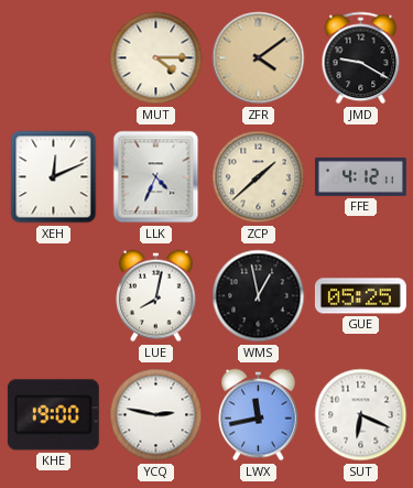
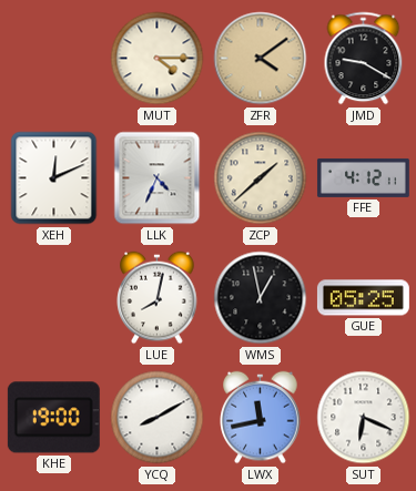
YCQ: 2:47 -> 8:10
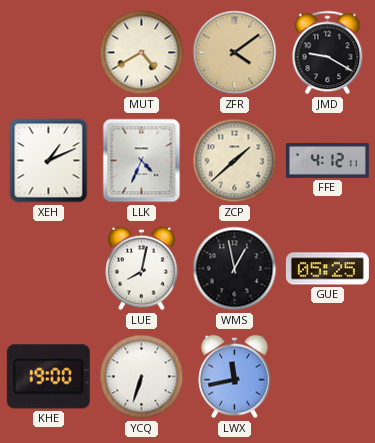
MUT: 4:15 -> 4:40
XEH: 12:11 -> 1:11
YCQ: 8:10 -> 6:33
SUT: 6:19 -> none
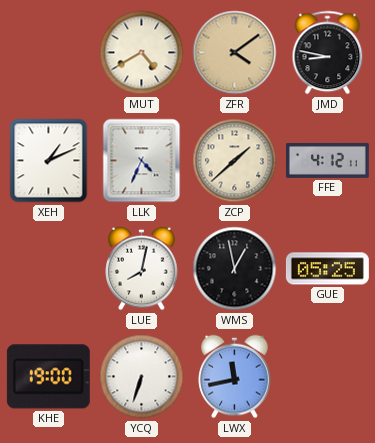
JMD: 9:20 -> 8:47
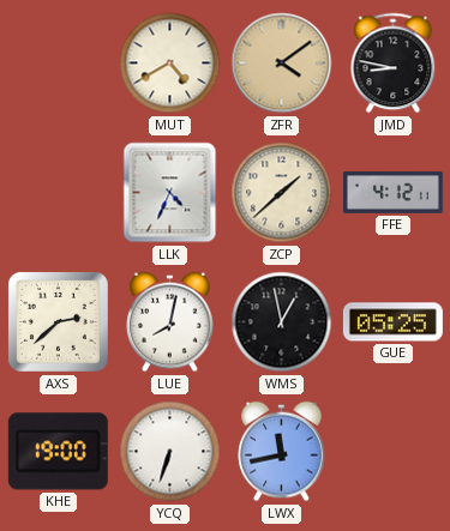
XEH: 1:11 -> none
AXS: none -> 2:38
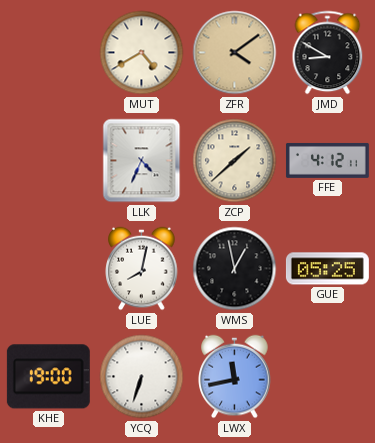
JMD: 8:47 -> 8:50
AXS: 2:38 -> none
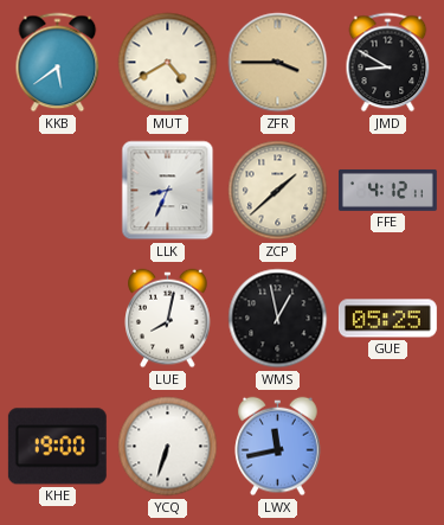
KKB: none -> 5:39
ZFR: 4:09 -> 3:45
LLK: 4:34 -> 8:34
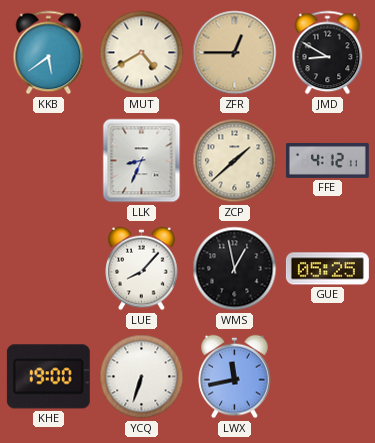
ZFR: 3:45 -> 12:45
LUE: 8:02 -> 8:07
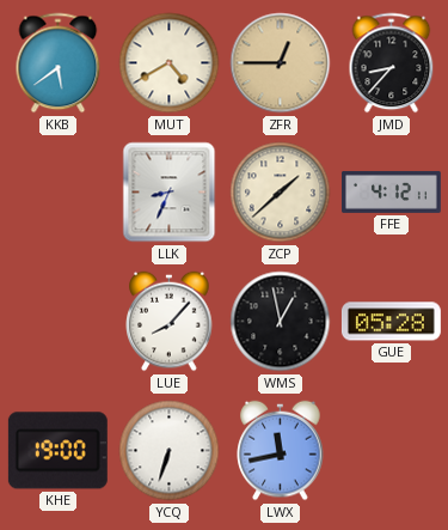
JMD: 8:50 -> 8:37
GUE: 05:25 -> 05:28
